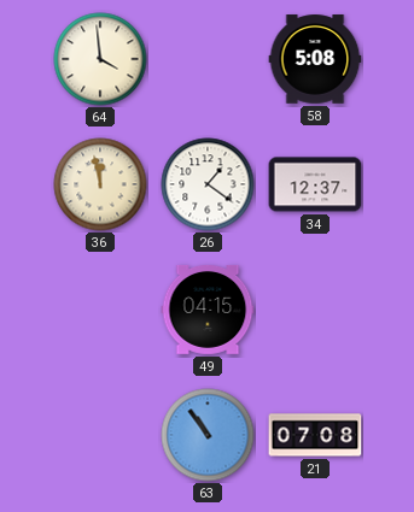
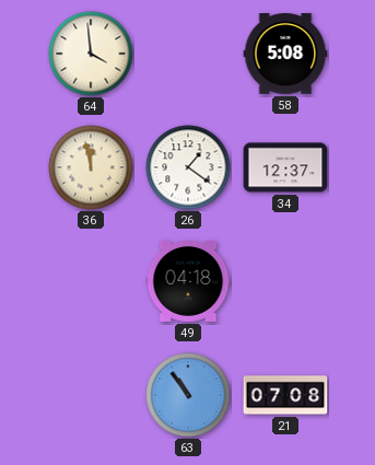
49: 04:15 -> 04:18
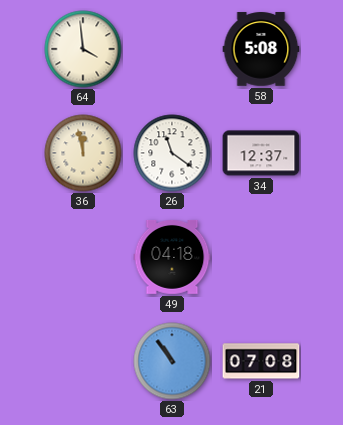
26: 1:21 -> 11:21
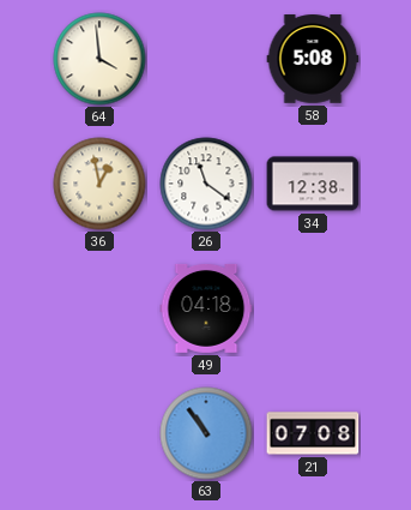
36: 11:58 -> 12:58
34: 12:37 -> 12:38
